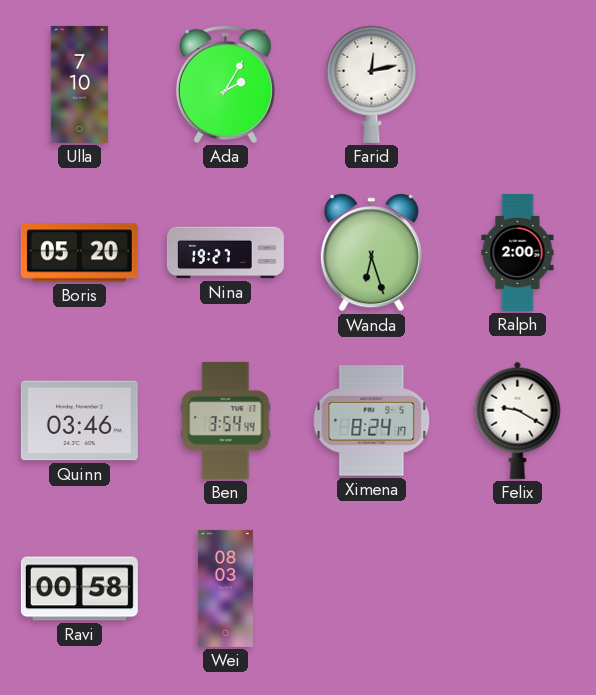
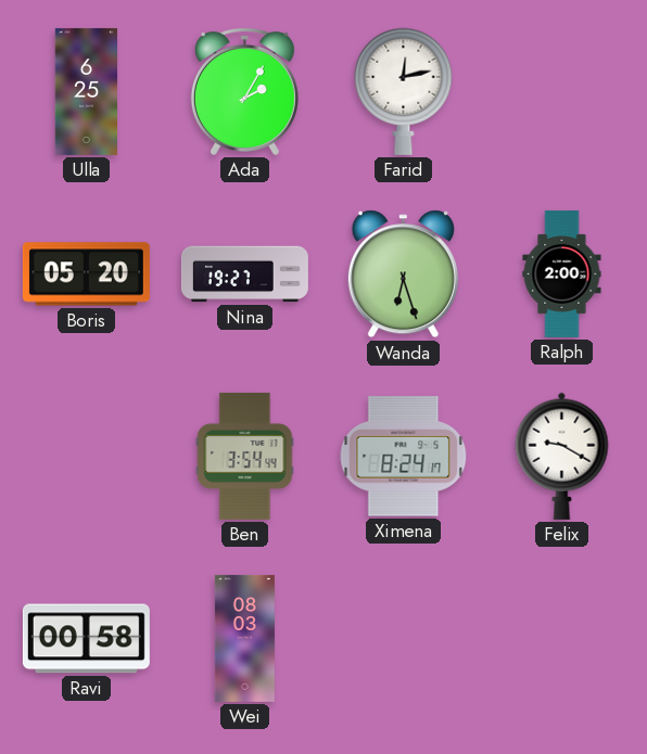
Ulla: 7:10 -> 6:25
Quinn: 03:46 -> none
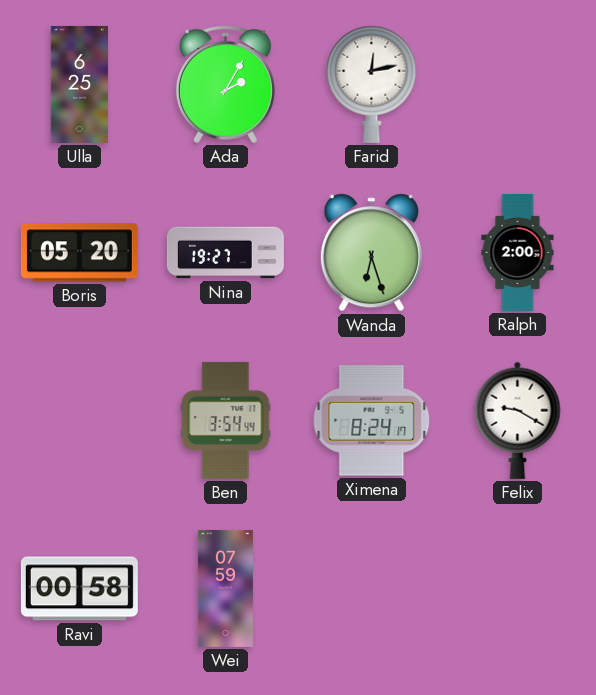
Wei: 08:03 -> 07:59
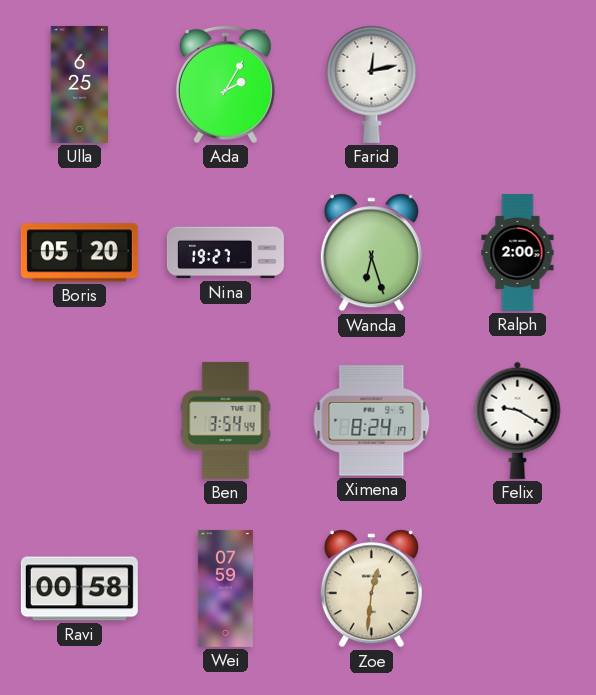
Zoe: none -> 12:31
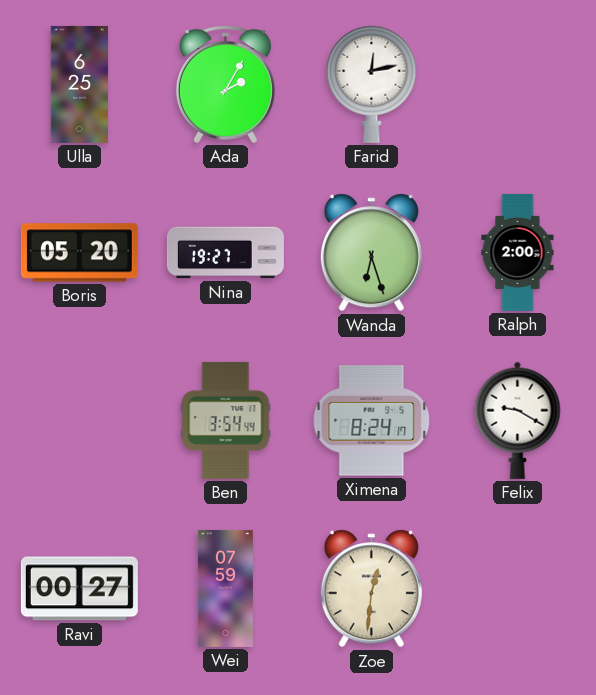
Ravi: 00:58 -> 00:27
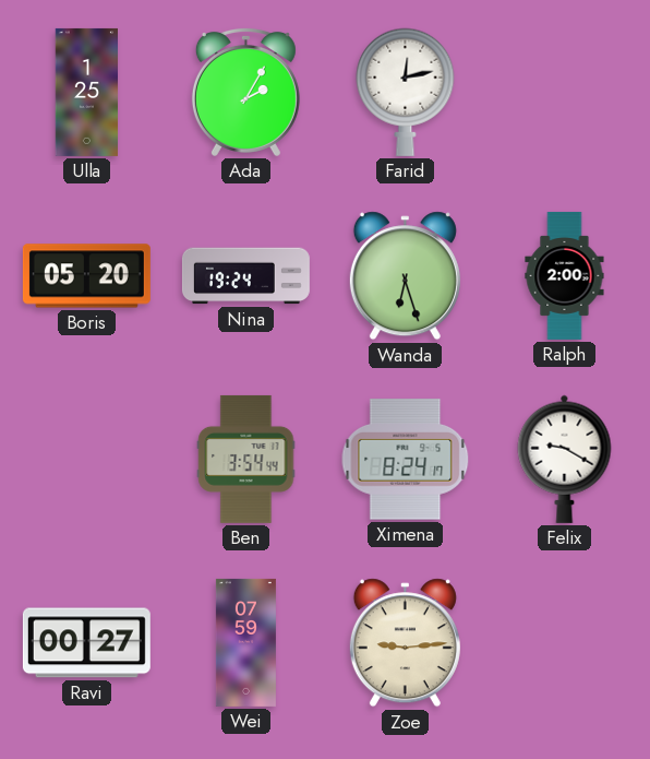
Ulla: 6:25 -> 1:25
Nina: 19:27 -> 19:24
Zoe: 12:31 -> 9:14
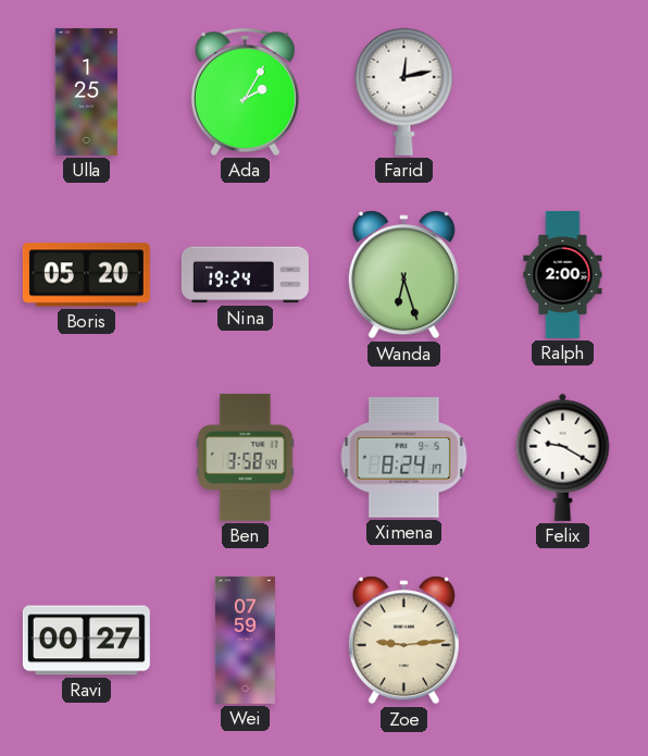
Ben: 3:54 -> 3:58
